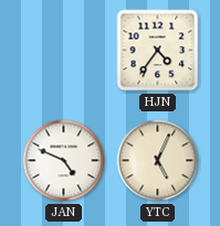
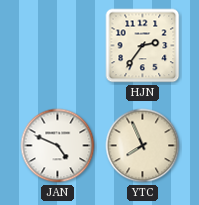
HJN: 4:36 -> 2:36
YTC: 5:04 -> 7:56
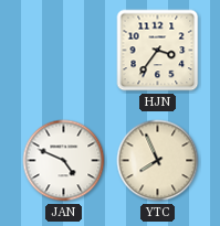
HJN: 2:36 -> 3:36
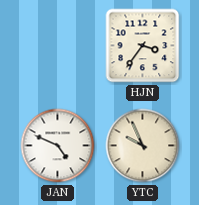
YTC: 7:56 -> 9:56
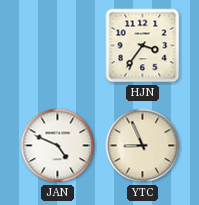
YTC: 9:56 -> 8:56
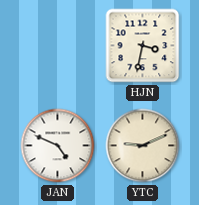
HJN: 3:36 -> 3:32
YTC: 8:56 -> 9:11
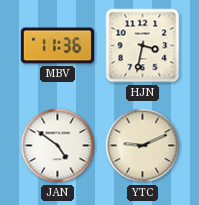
MBV: none -> 11:36
JAN: 4:49 -> 4:51
